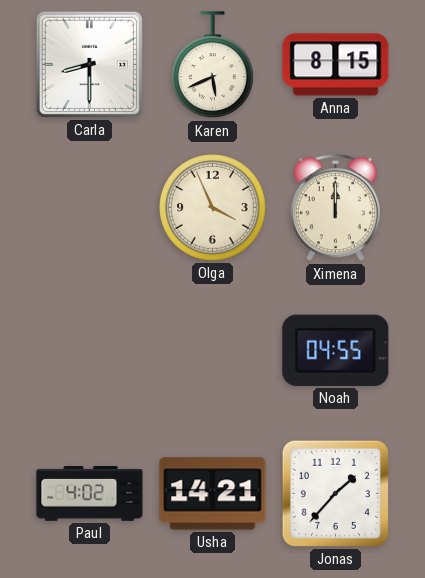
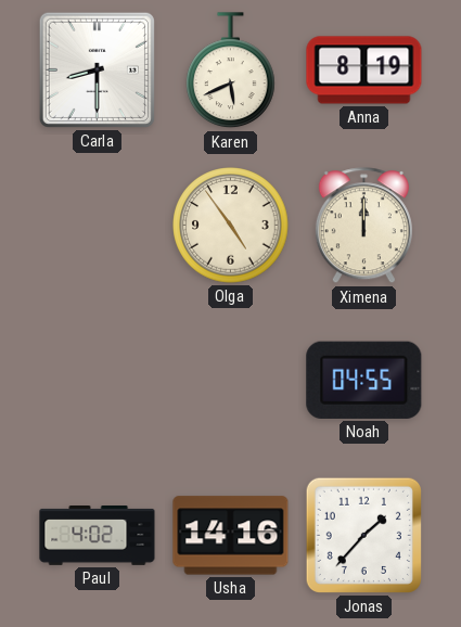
Anna: 8:15 -> 8:19
Olga: 3:56 -> 4:54
Usha: 14:21 -> 14:16
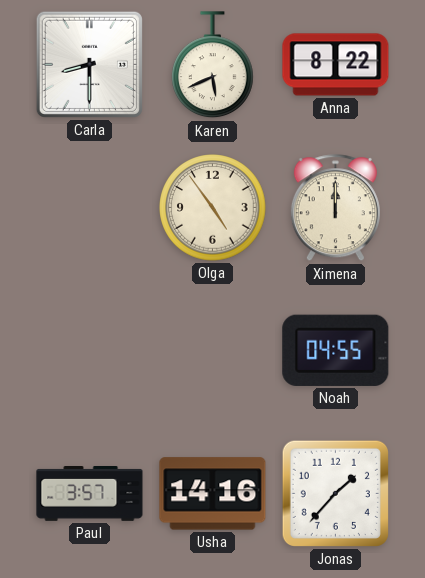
Anna: 8:19 -> 8:22
Paul: 4:02 -> 3:57
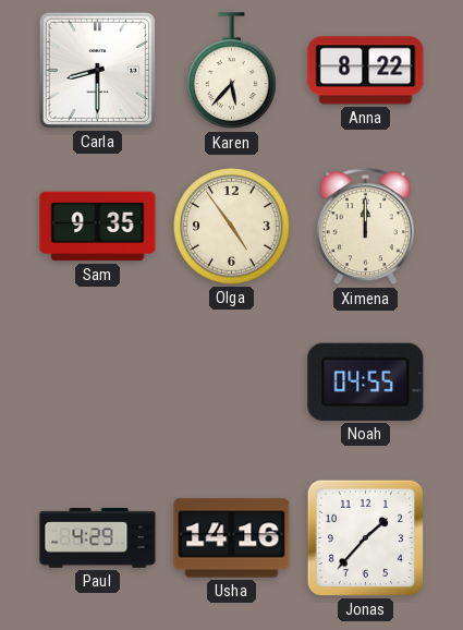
Karen: 5:41 -> 5:37
Sam: none -> 9:35
Paul: 3:57 -> 4:29
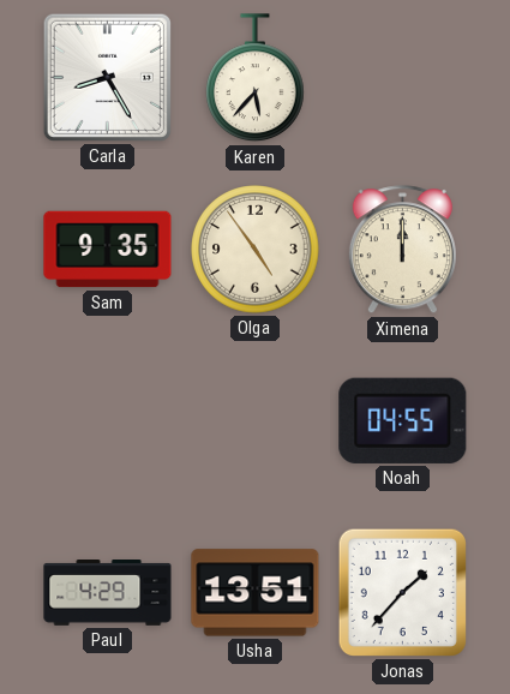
Carla: 8:30 -> 8:25
Anna: 8:22 -> none
Usha: 14:16 -> 13:51
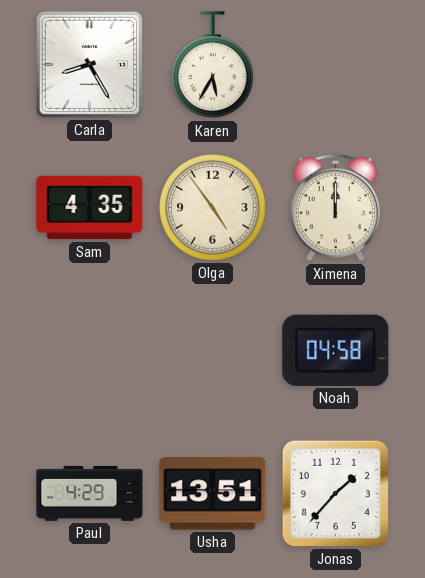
Karen: 5:37 -> 5:35
Sam: 9:35 -> 4:35
Noah: 04:55 -> 04:58
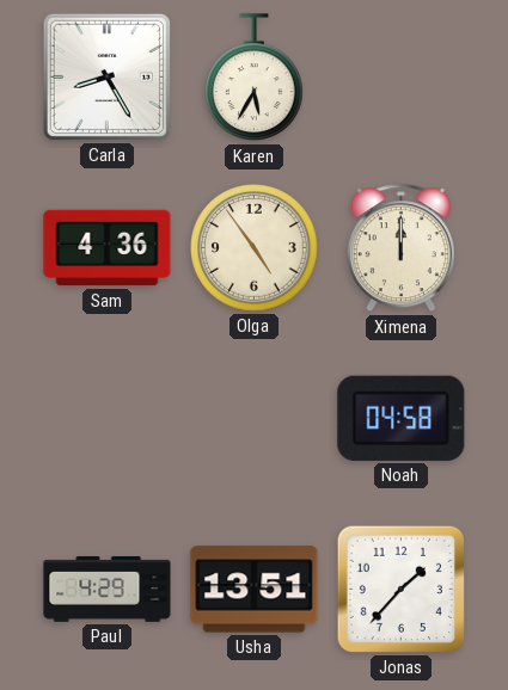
Sam: 4:35 -> 4:36
